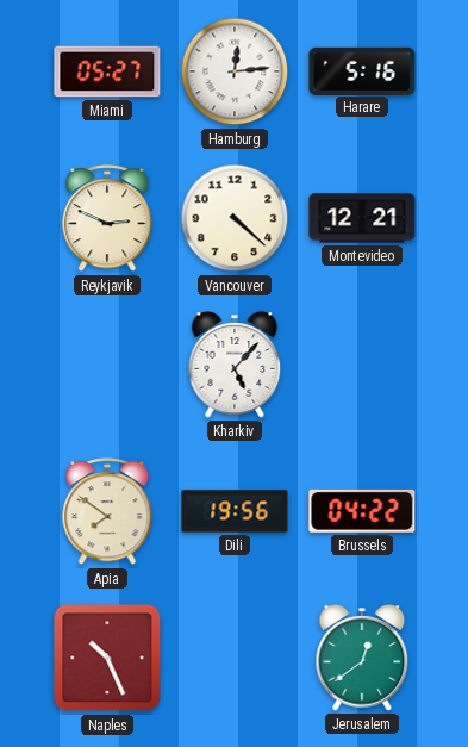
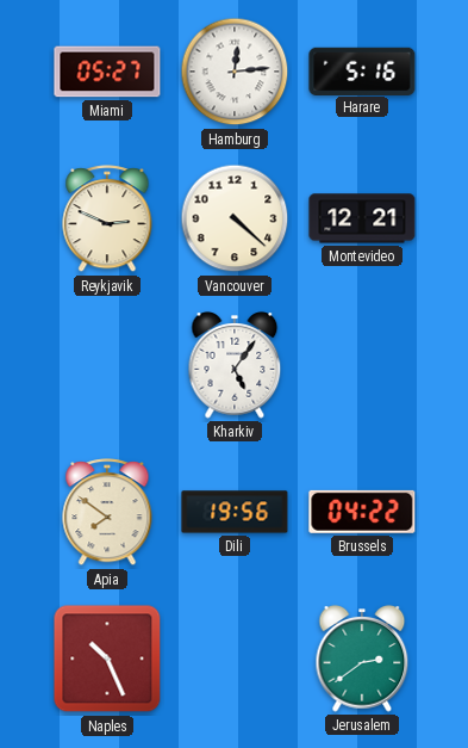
Kharkiv: 5:07 -> 5:06
Jerusalem: 12:39 -> 2:39
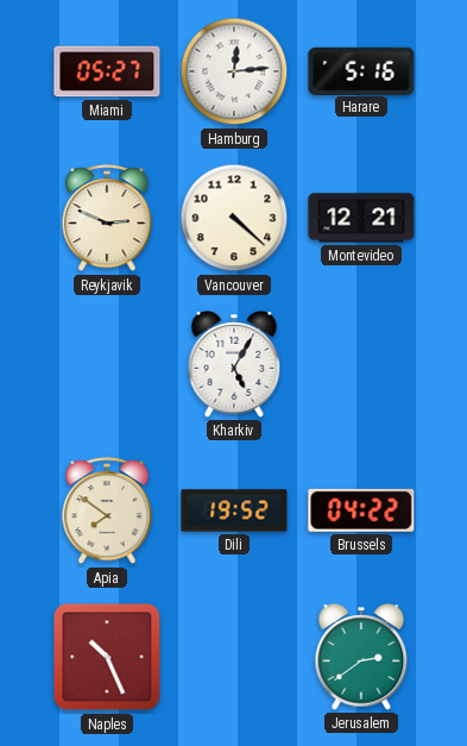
Kharkiv: 5:06 -> 5:05
Dili: 19:56 -> 19:52
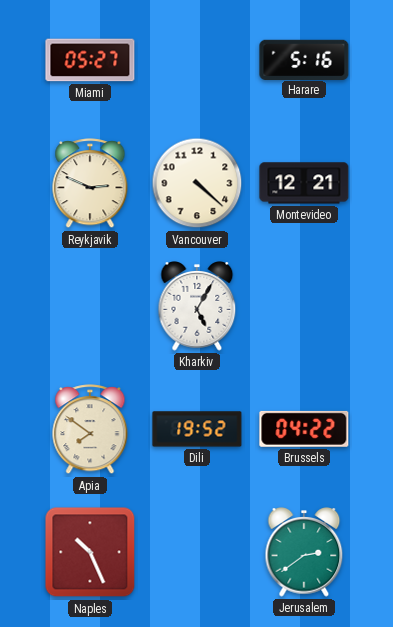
Hamburg: 12:14 -> none
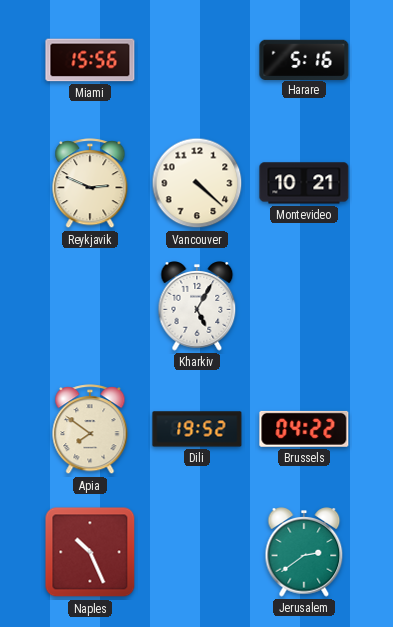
Miami: 05:27 -> 15:56
Montevideo: 12:21 -> 10:21
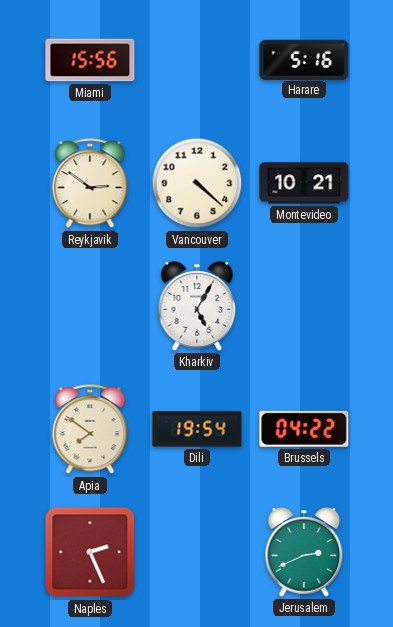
Reykjavik: 2:49 -> 2:51
Dili: 19:52 -> 19:54
Naples: 10:26 -> 2:26
Jerusalem: 2:39 -> 2:41
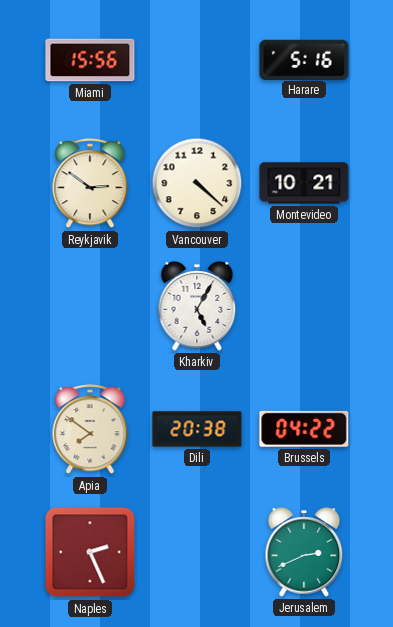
Dili: 19:54 -> 20:38
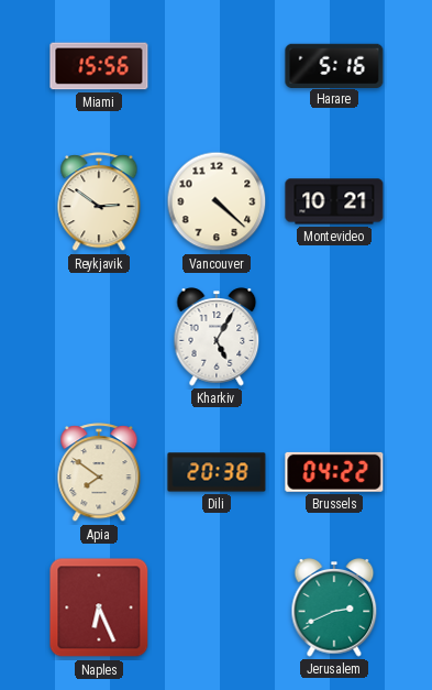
Naples: 2:26 -> 6:26
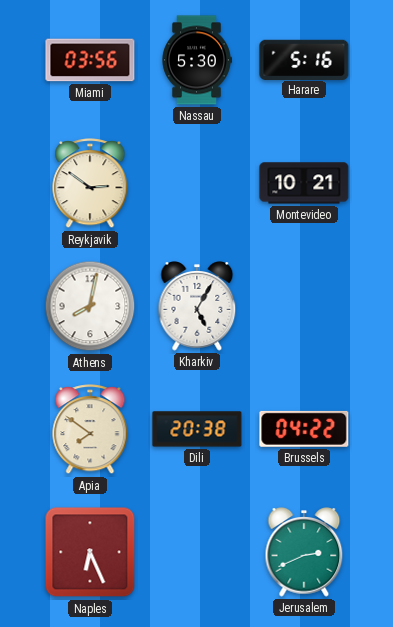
Miami: 15:56 -> 03:56
Nassau: none -> 5:30
Vancouver: 4:22 -> none
Athens: none -> 8:02
